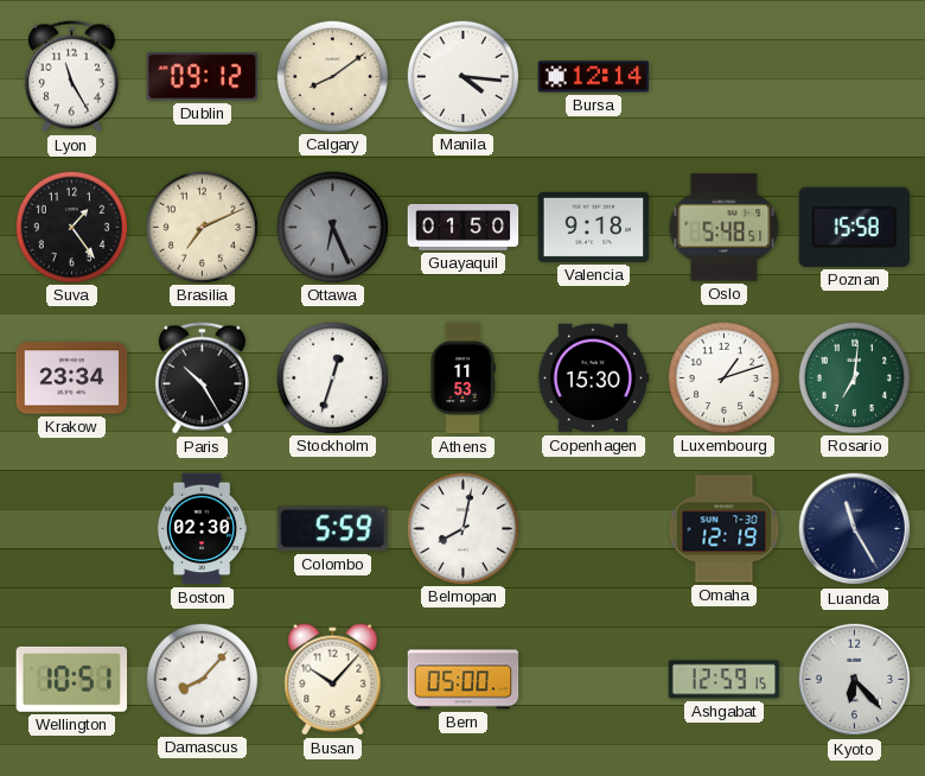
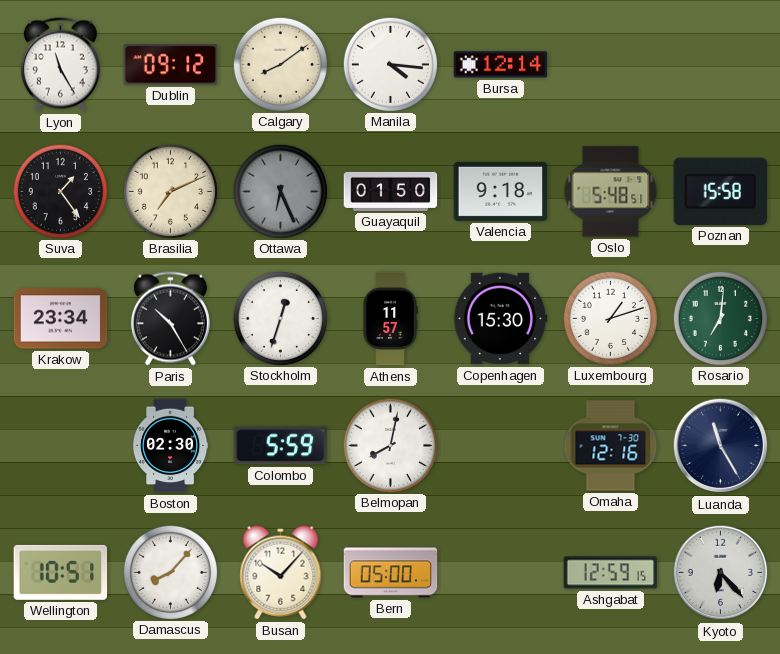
Athens: 11:53 -> 11:57
Omaha: 12:19 -> 12:16
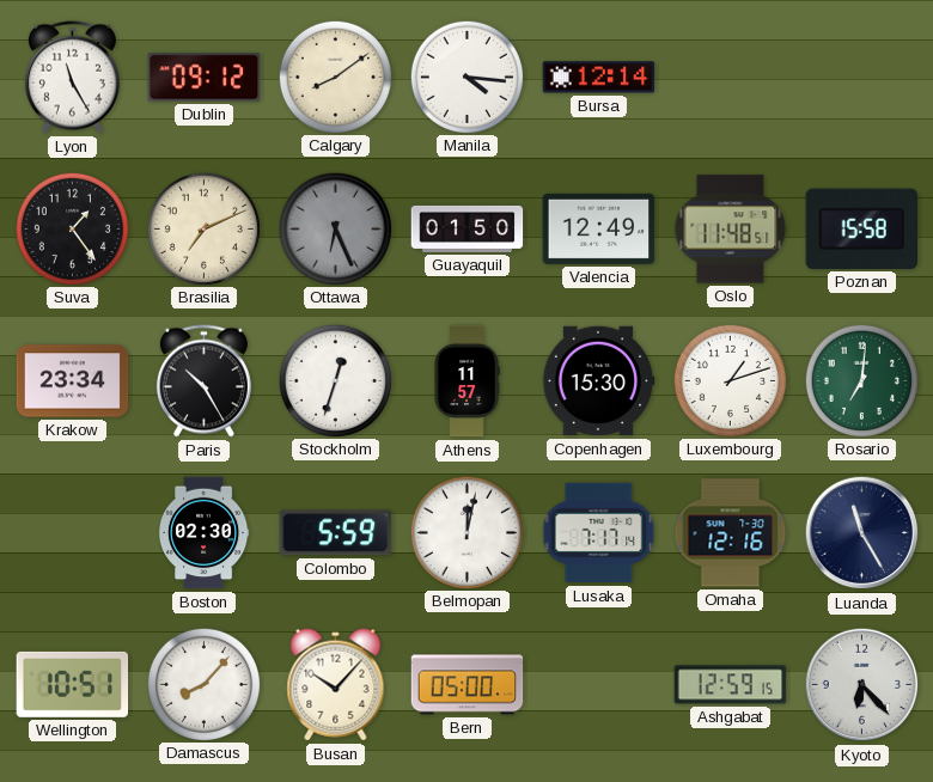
Valencia: 9:18 -> 12:49
Oslo: 5:48 -> 11:48
Belmopan: 8:02 -> 12:02
Lusaka: none -> 7:17
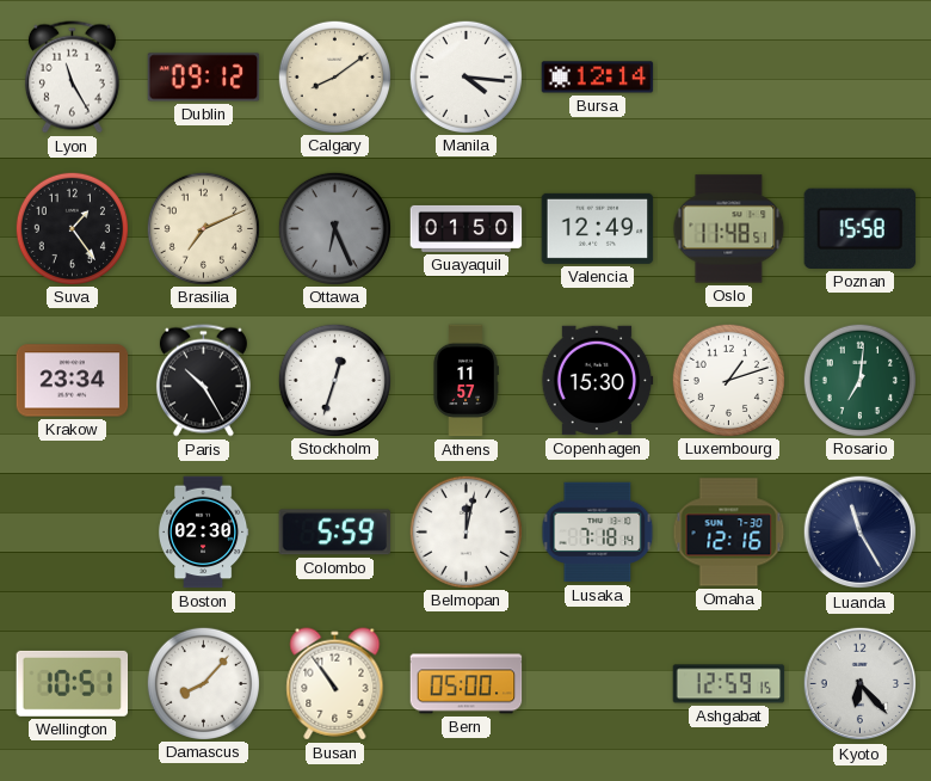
Lusaka: 7:17 -> 7:18
Busan: 10:07 -> 10:54
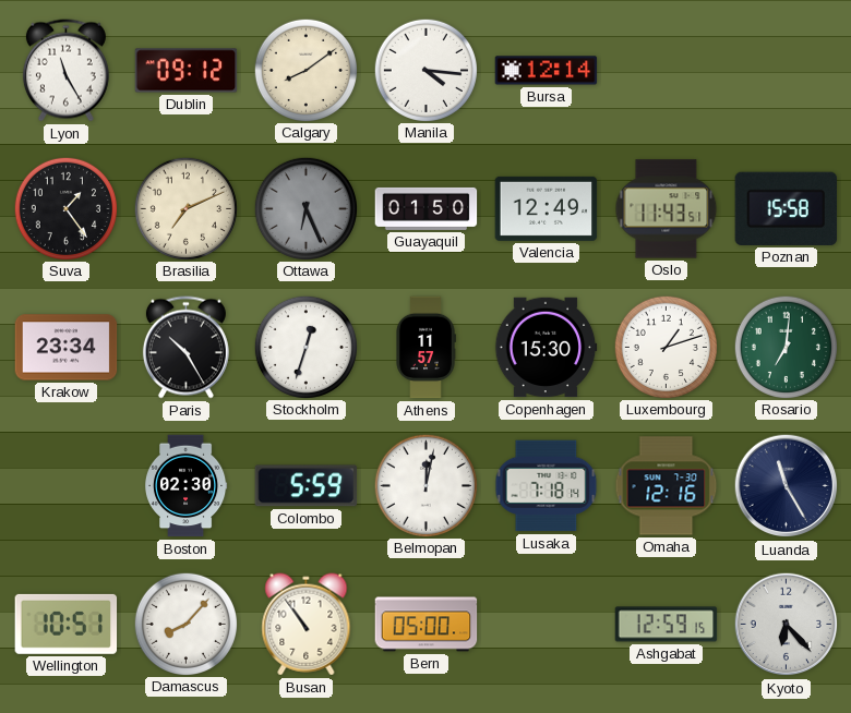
Oslo: 11:48 -> 11:43
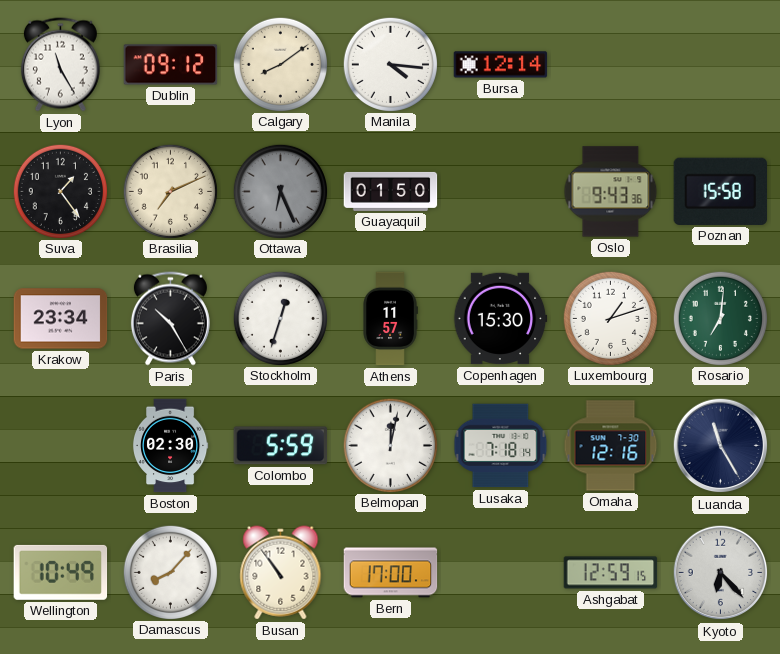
Valencia: 12:49 -> none
Oslo: 11:43 -> 9:43
Wellington: 10:51 -> 10:49
Bern: 05:00 -> 17:00
